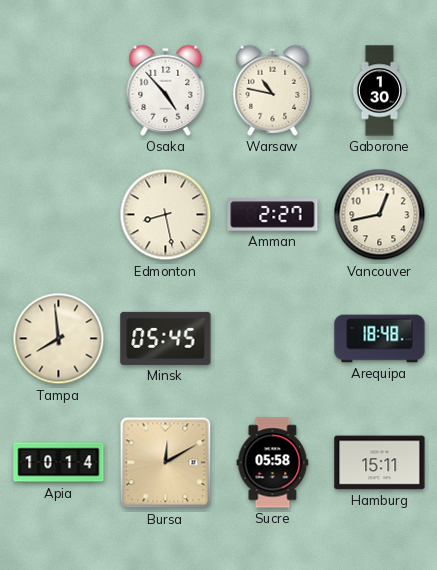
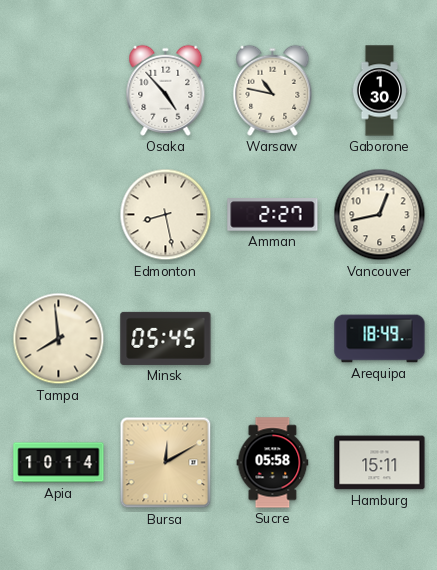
Arequipa: 18:48 -> 18:49
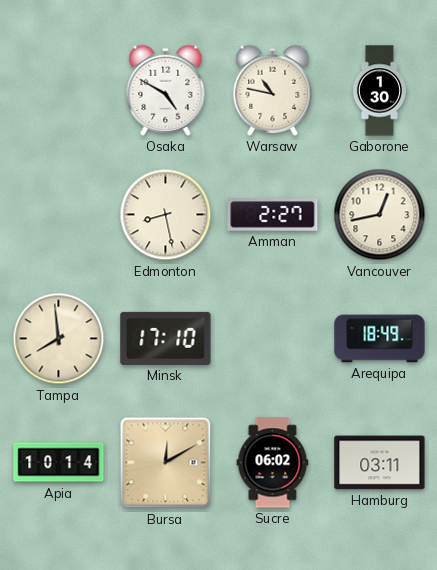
Osaka: 4:53 -> 4:50
Minsk: 05:45 -> 17:10
Sucre: 05:58 -> 06:02
Hamburg: 15:11 -> 03:11
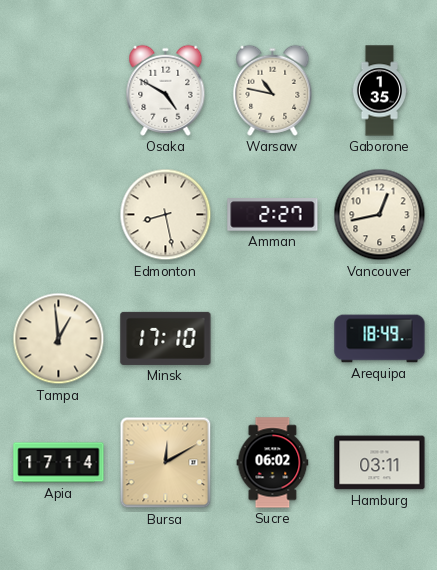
Gaborone: 1:30 -> 1:35
Tampa: 7:59 -> 12:59
Apia: 10:14 -> 17:14
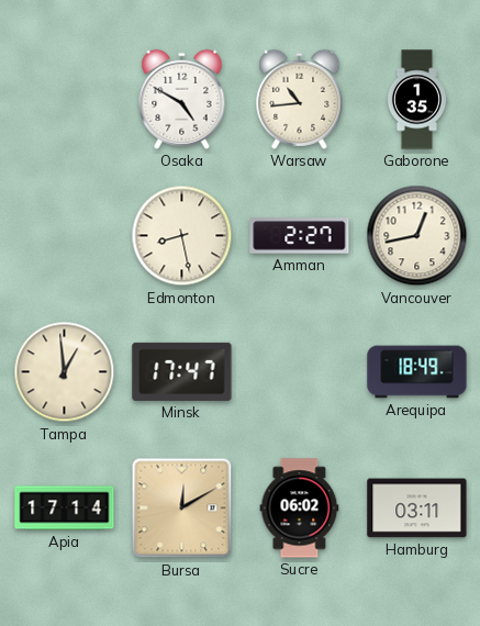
Warsaw: 10:47 -> 10:44
Minsk: 17:10 -> 17:47
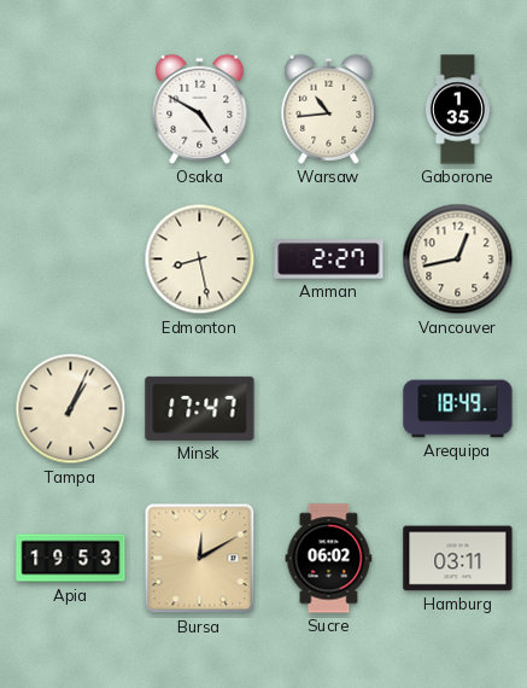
Tampa: 12:59 -> 1:04
Apia: 17:14 -> 19:53
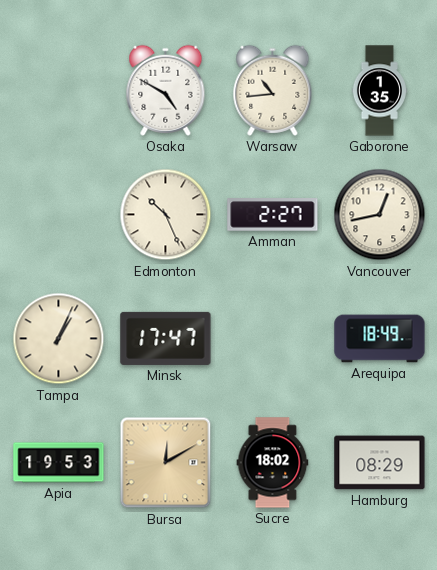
Edmonton: 8:28 -> 10:26
Sucre: 06:02 -> 18:02
Hamburg: 03:11 -> 08:29
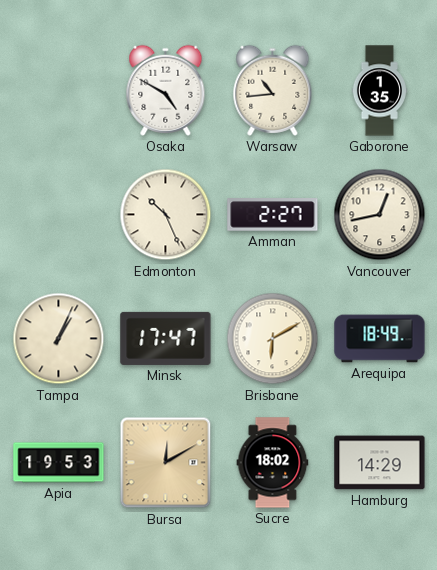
Brisbane: none -> 6:10
Hamburg: 08:29 -> 14:29
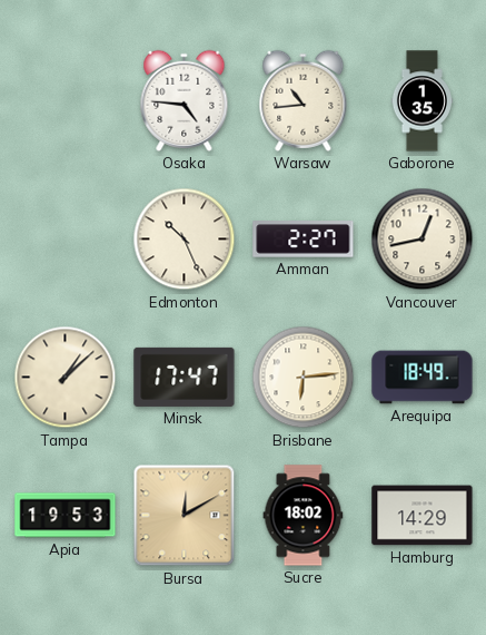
Osaka: 4:50 -> 4:46
Tampa: 1:04 -> 1:08
Brisbane: 6:10 -> 6:14
